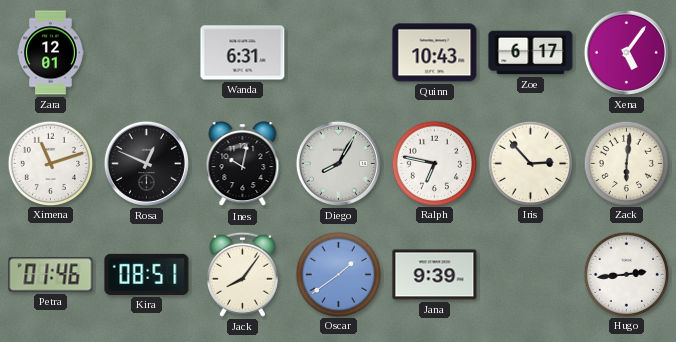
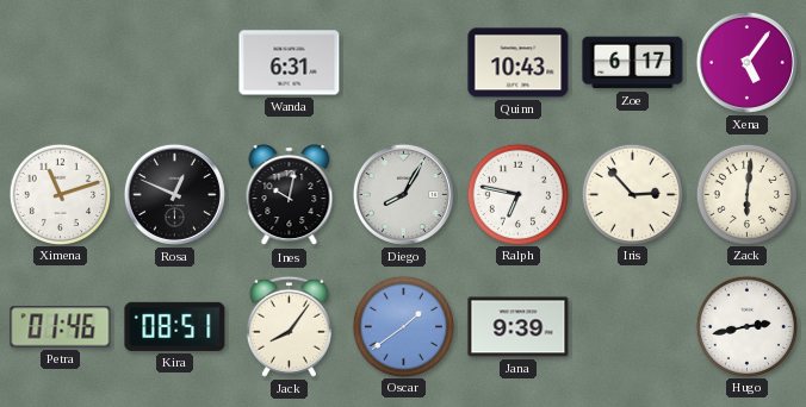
Zara: 12:01 -> none
Hugo: 2:44 -> 2:43
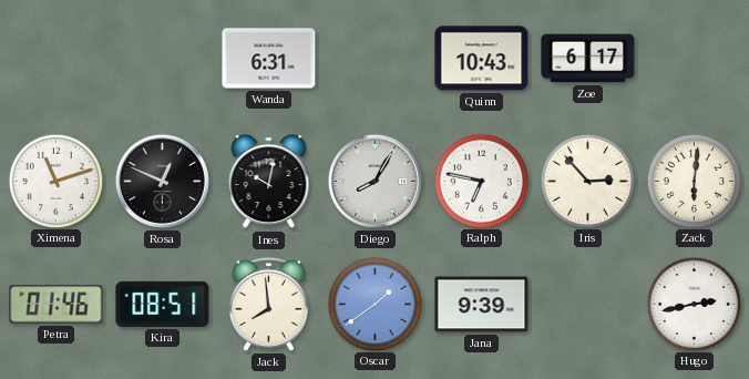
Xena: 5:06 -> none
Jack: 8:06 -> 7:59
